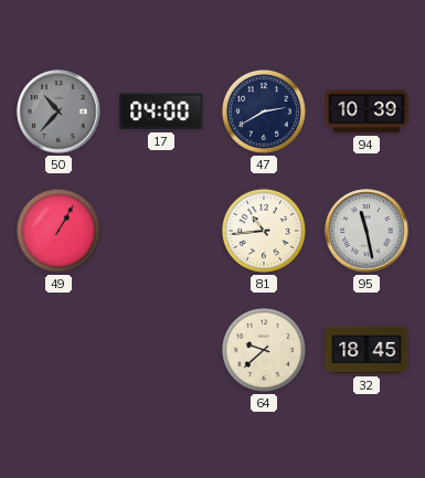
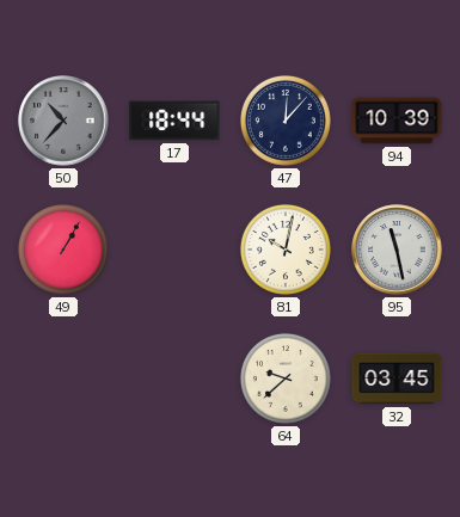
17: 04:00 -> 18:44
47: 2:40 -> 12:07
81: 10:44 -> 10:02
32: 18:45 -> 03:45
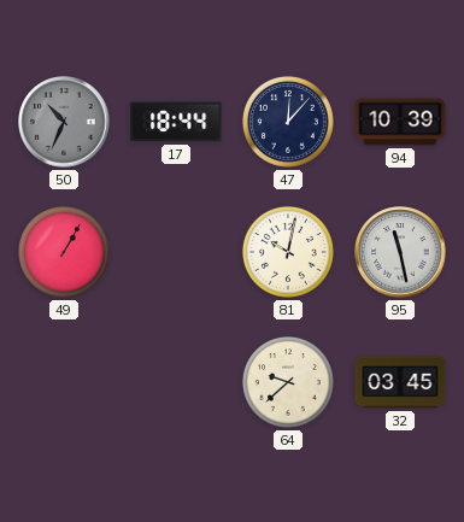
50: 10:37 -> 10:34
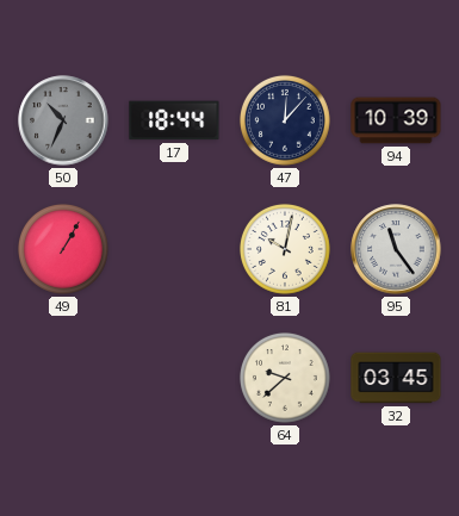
95: 11:28 -> 11:24
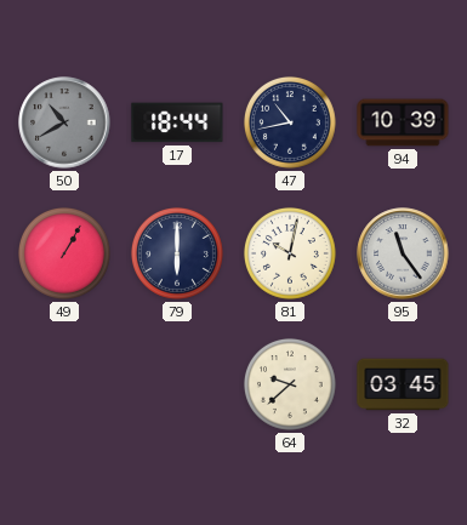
50: 10:34 -> 10:40
47: 12:07 -> 10:43
79: none -> 6:00
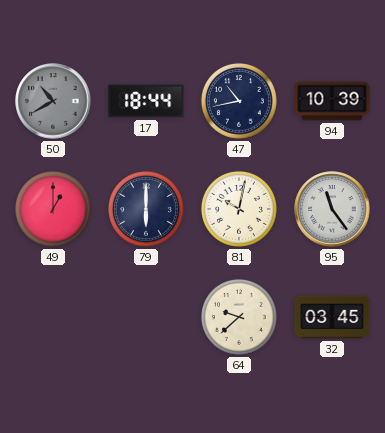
49: 1:05 -> 1:00
